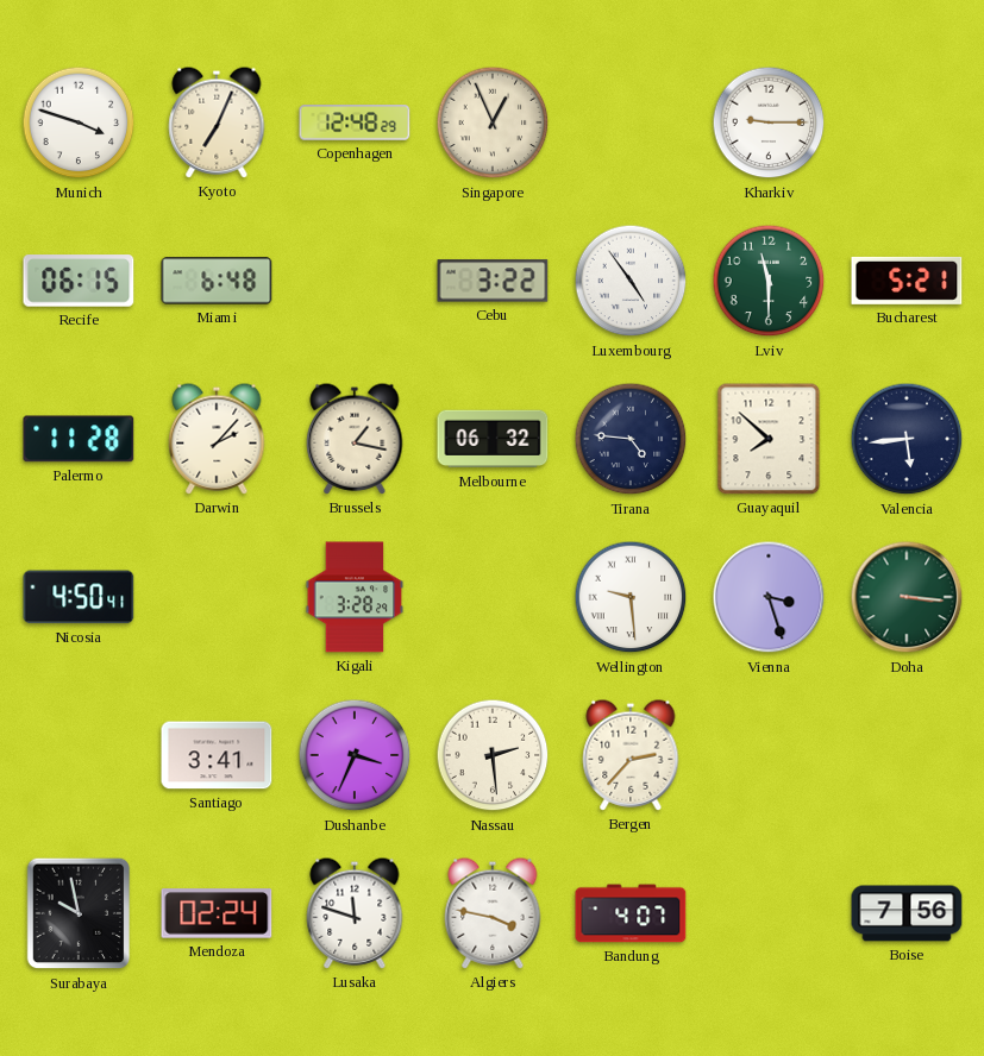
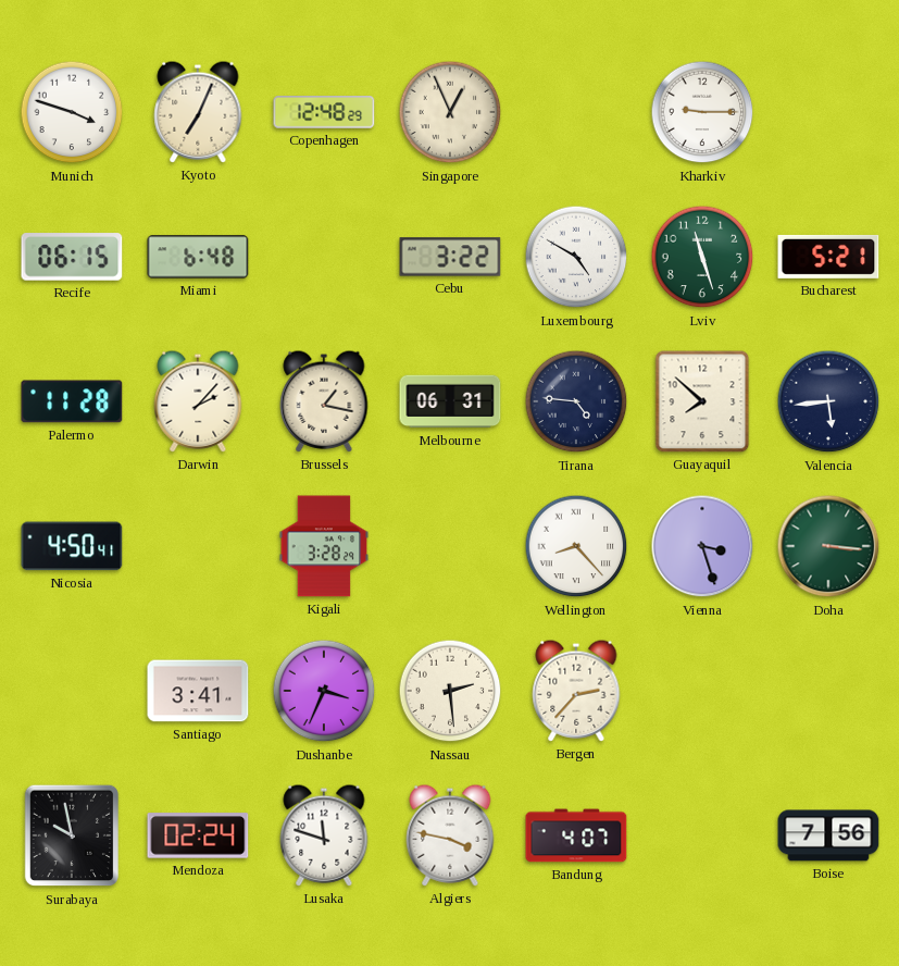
Luxembourg: 4:54 -> 4:50
Lviv: 11:30 -> 11:27
Melbourne: 06:32 -> 06:31
Wellington: 9:29 -> 8:23
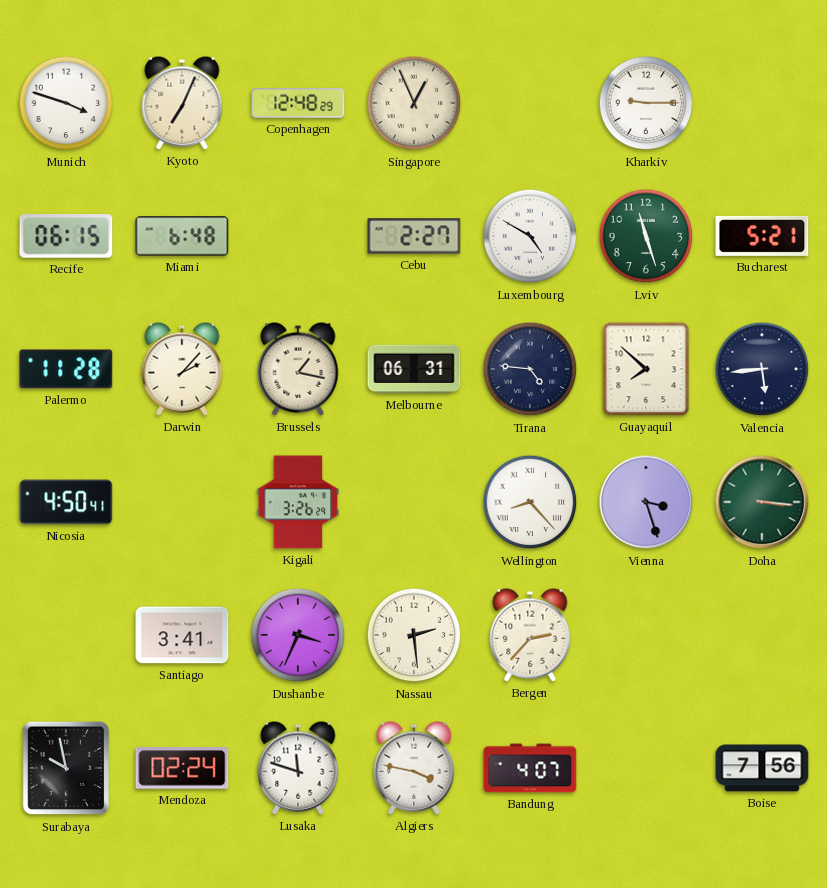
Cebu: 3:22 -> 2:27
Kigali: 3:28 -> 3:26
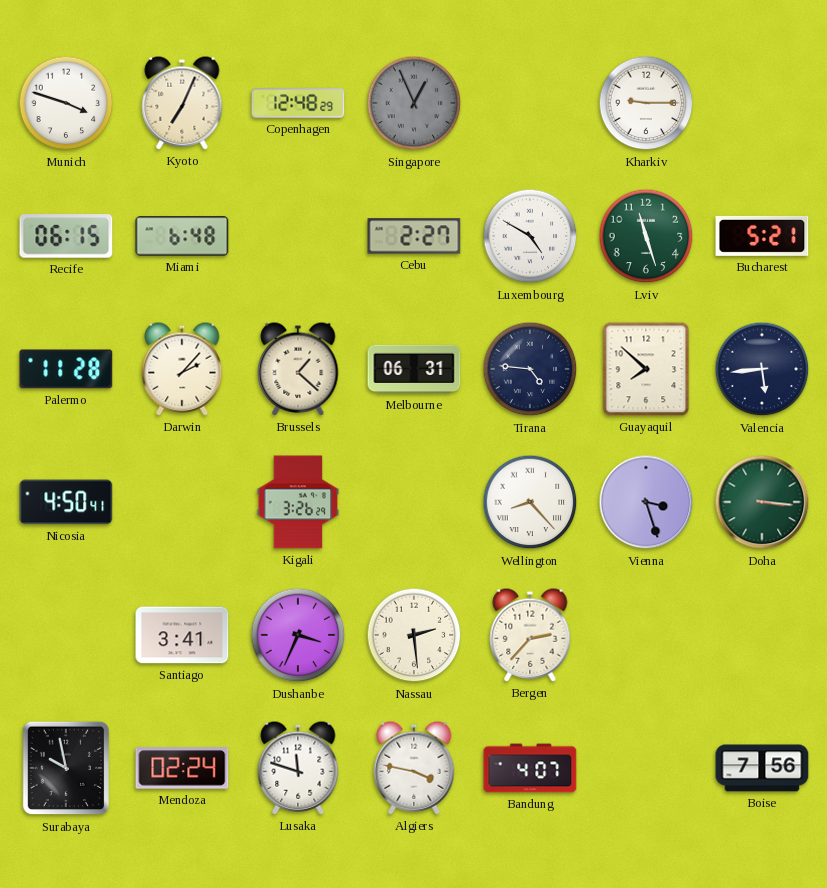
Singapore dial: cream -> grey
Brussels: 1:17 -> 1:22
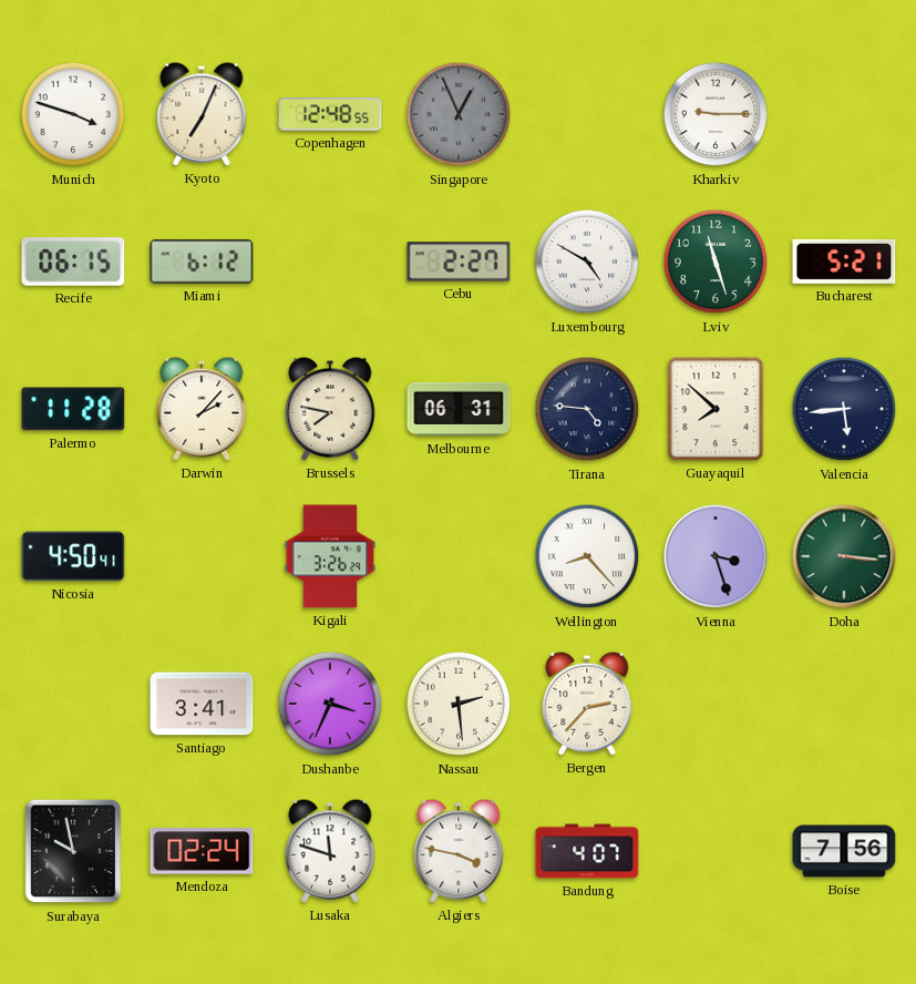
Copenhagen: 12:48:29 -> 12:48:55
Miami: 6:48 -> 6:12
Brussels: 1:22 -> 7:47
